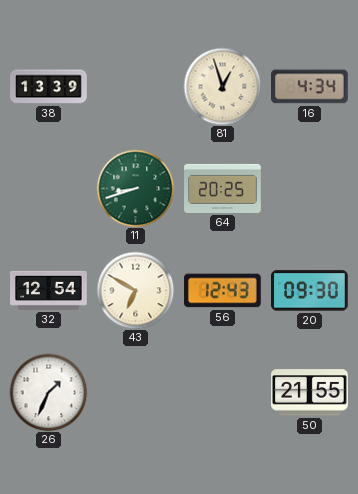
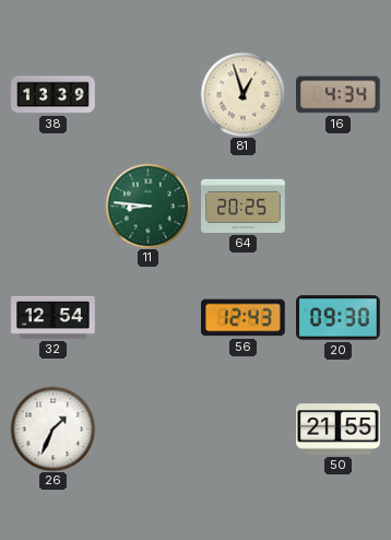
11: 8:42 -> 8:46
43: 6:50 -> none
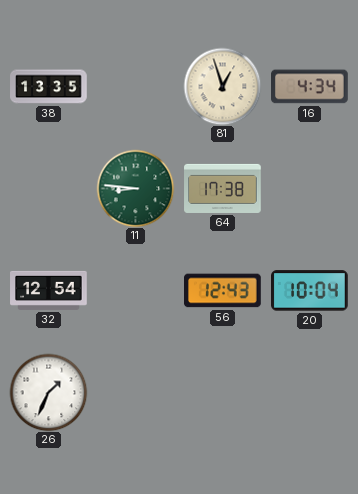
38: 13:39 -> 13:35
64: 20:25 -> 17:38
20: 09:30 -> 10:04
50: 21:55 -> none
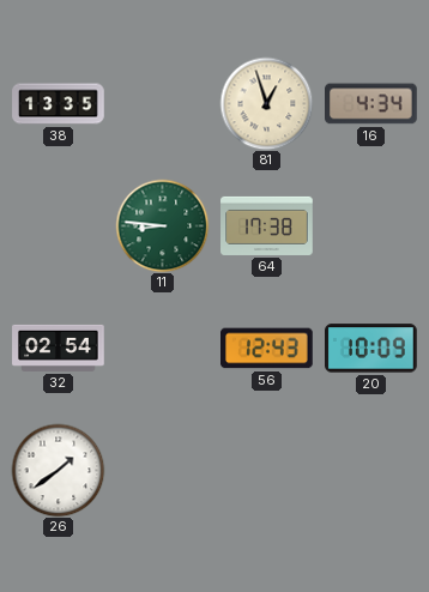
32: 12:54 -> 02:54
20: 10:04 -> 10:09
26: 1:34 -> 1:39
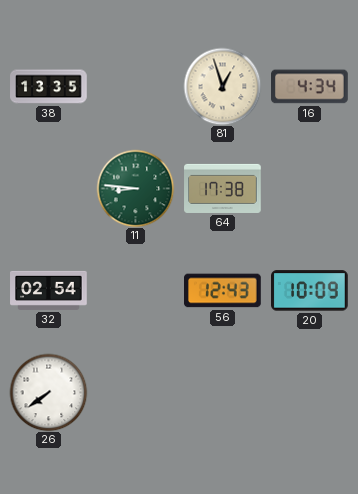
26: 1:39 -> 7:39
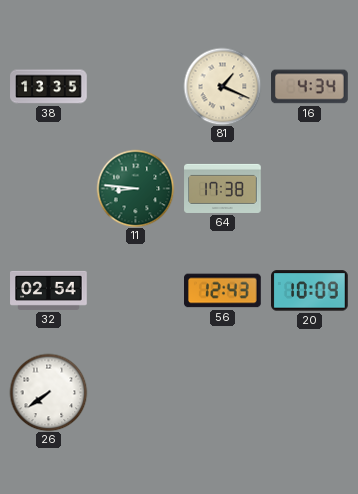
81: 12:57 -> 1:19
